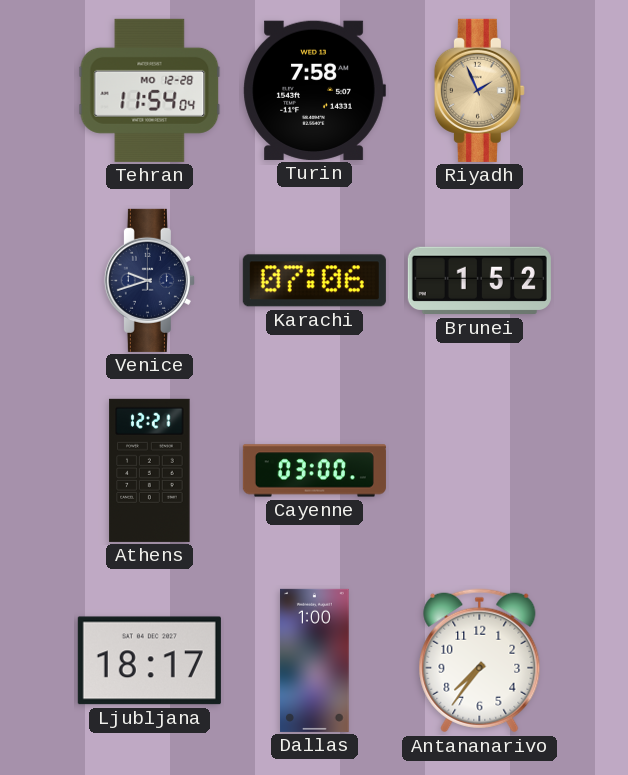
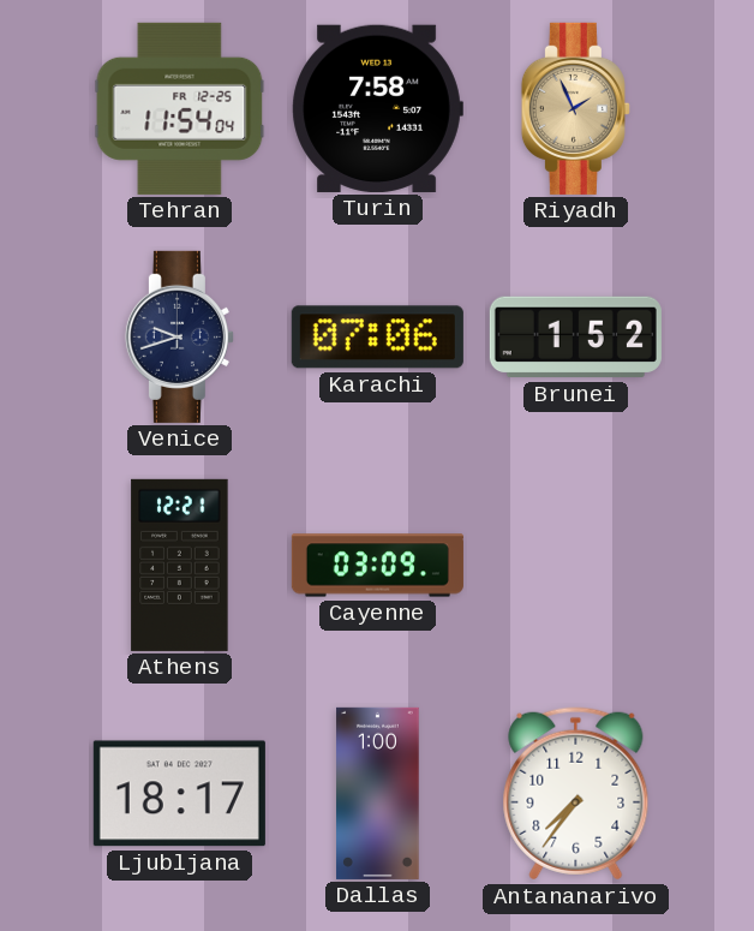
Tehran date: MO 12-28 -> FR 12-25
Cayenne: 03:00 -> 03:09
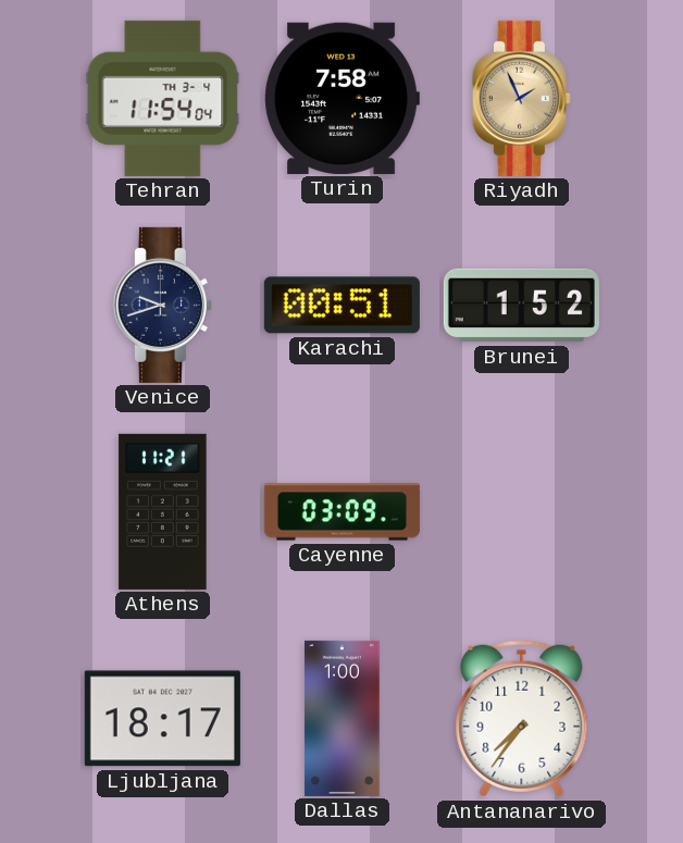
Tehran date: FR 12-25 -> TH 3-4
Karachi: 07:06 -> 00:51
Athens: 12:21 -> 11:21
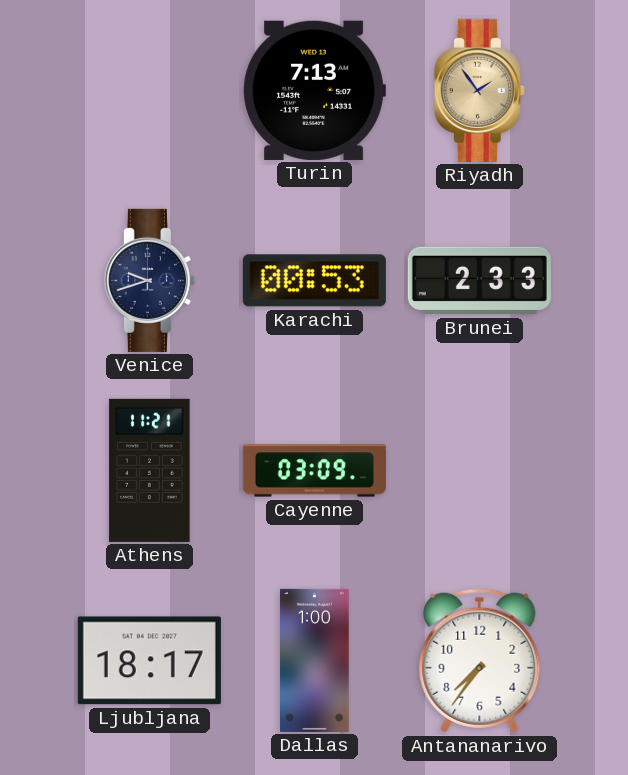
Tehran: 11:54 -> none
Turin: 7:58 -> 7:13
Riyadh: 1:56 -> 1:54
Karachi: 00:51 -> 00:53
Brunei: 1:52 -> 2:33
